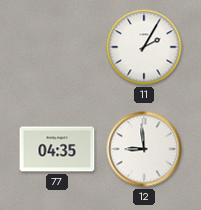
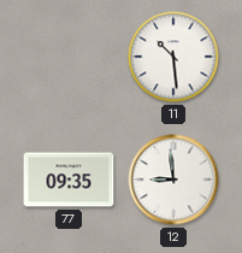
11: 2:05 -> 10:29
77: 04:35 -> 09:35
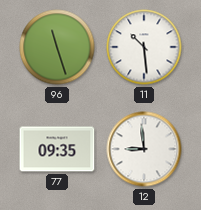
96: none -> 11:27
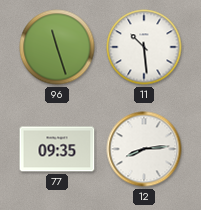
12: 8:59 -> 8:14
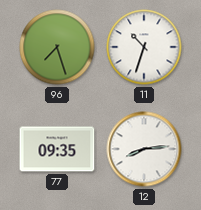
96: 11:27 -> 7:27
11: 10:29 -> 10:33
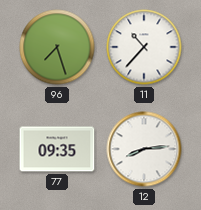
11: 10:33 -> 10:37
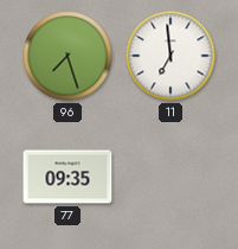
11: 10:37 -> 6:59
12: 8:14 -> none
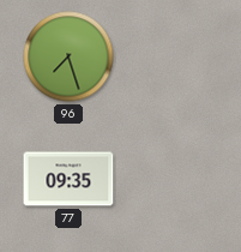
11: 6:59 -> none
